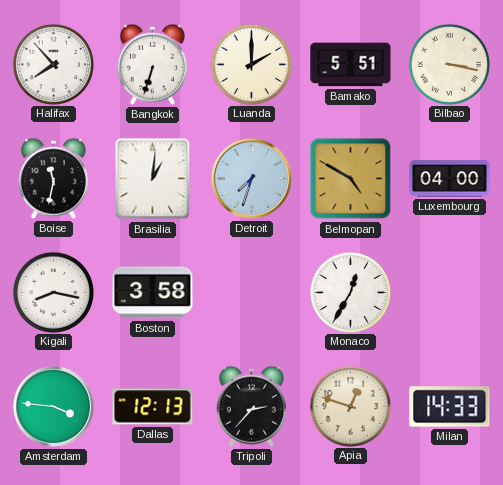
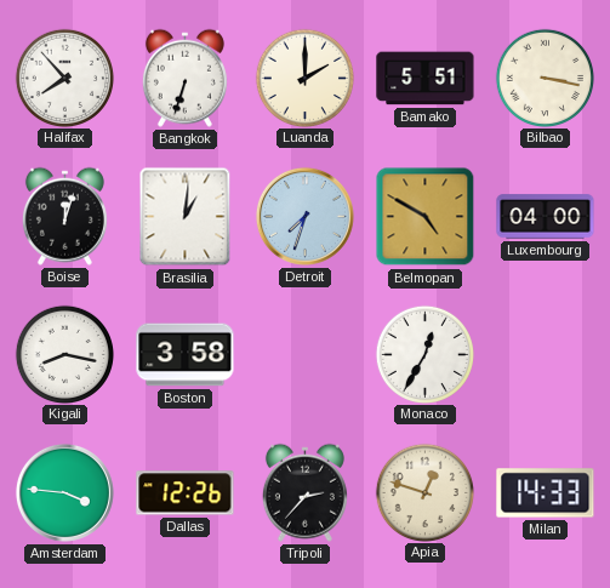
Boise: 11:32 -> 12:03
Dallas: 12:13 -> 12:26
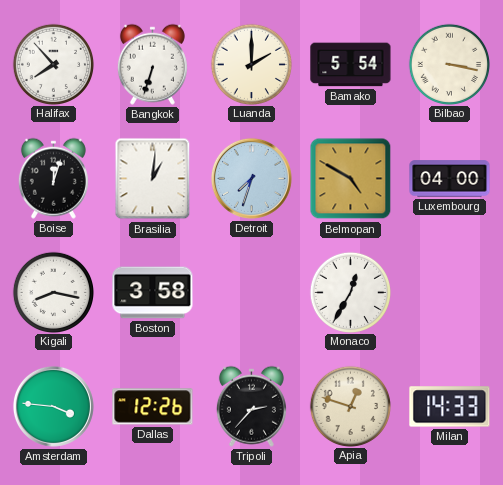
Bamako: 5:51 -> 5:54
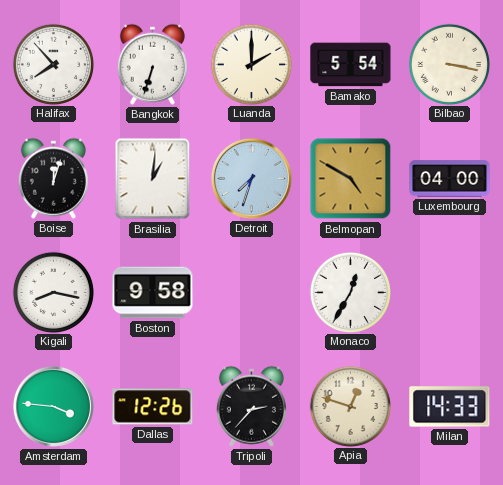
Boston: 3:58 -> 9:58
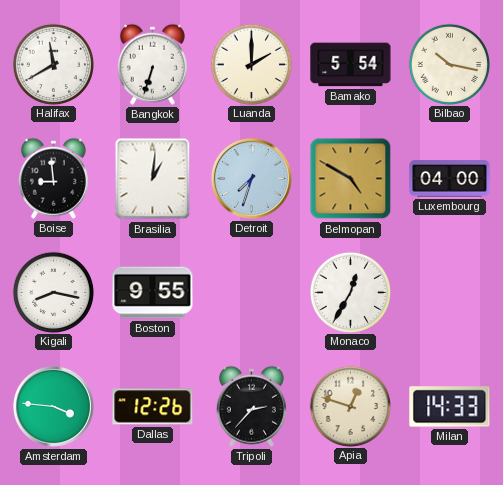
Halifax: 7:53 -> 11:40
Bilbao: 3:17 -> 10:17
Boise: 12:03 -> 8:59
Boston: 9:58 -> 9:55
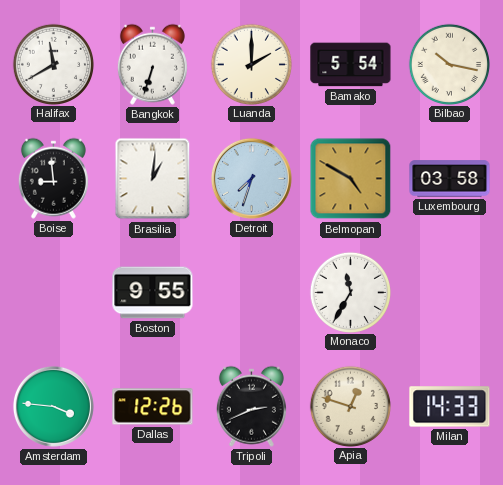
Luxembourg: 04:00 -> 03:58
Kigali: 8:17 -> none
Monaco: 12:35 -> 11:35
Tripoli: 2:37 -> 2:41
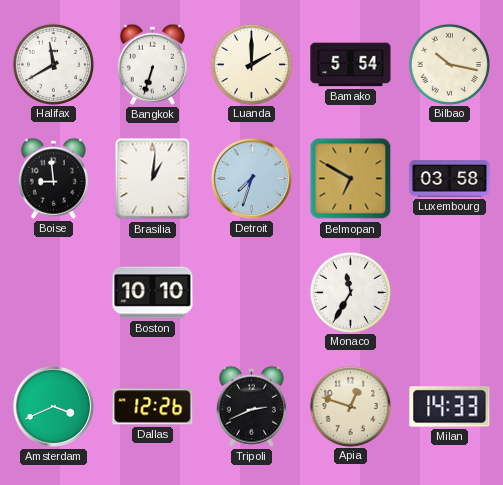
Belmopan: 4:50 -> 6:50
Boston: 9:55 -> 10:10
Amsterdam: 3:46 -> 3:41
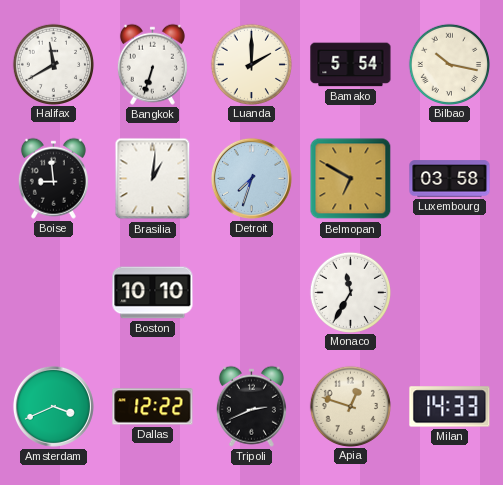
Dallas: 12:26 -> 12:22
